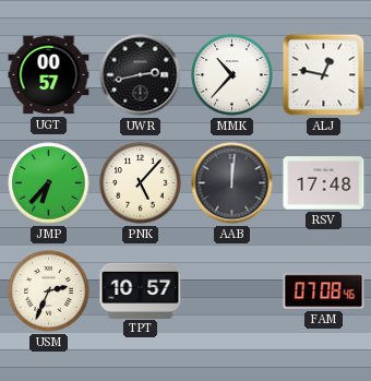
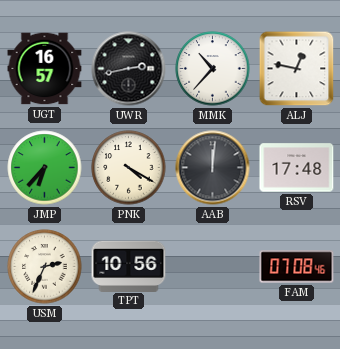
UGT: 00:57 -> 16:57
PNK: 5:07 -> 4:20
TPT: 10:57 -> 10:56
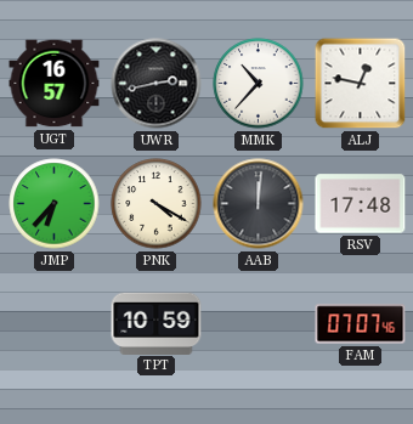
USM: 2:34 -> none
TPT: 10:56 -> 10:59
FAM: 07:08 -> 07:07
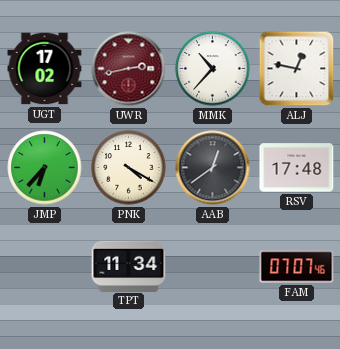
UGT: 16:57 -> 17:02
UWR dial: black -> burgundy
AAB: 12:01 -> 12:39
TPT: 10:59 -> 11:34
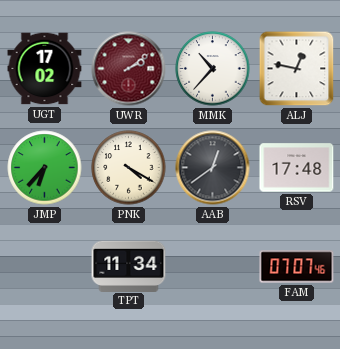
UWR: 2:43 -> 2:09
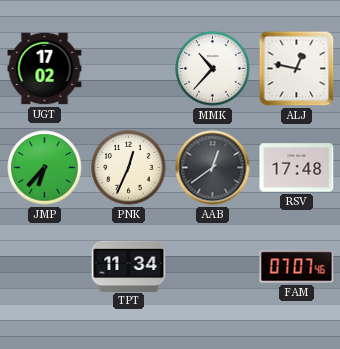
UWR: 2:09 -> none
PNK: 4:20 -> 12:34
